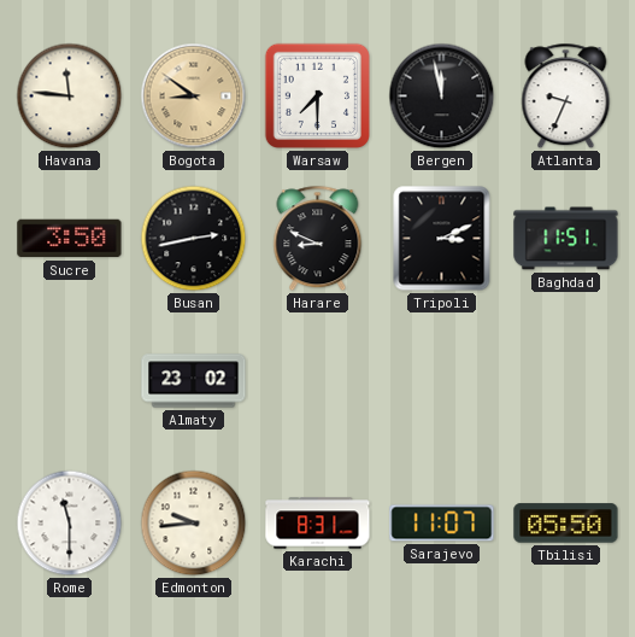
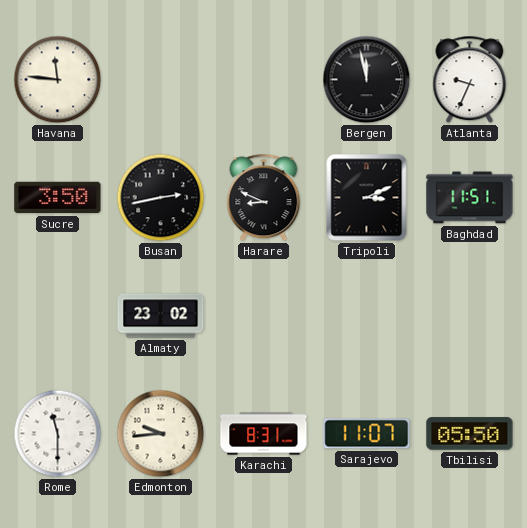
Bogota: 8:51 -> none
Warsaw: 7:30 -> none
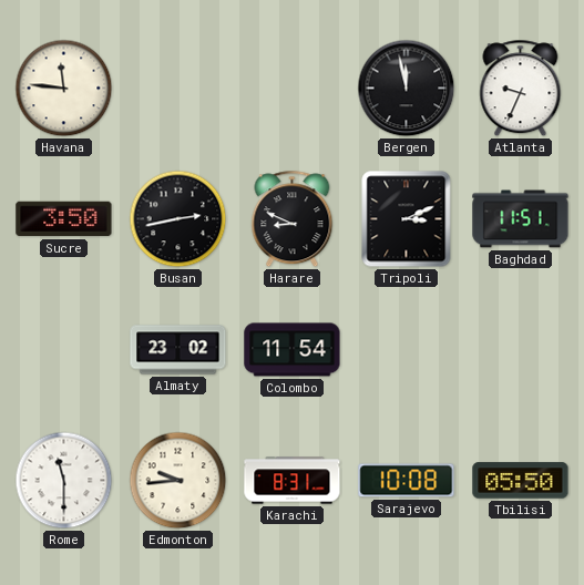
Colombo: none -> 11:54
Sarajevo: 11:07 -> 10:08
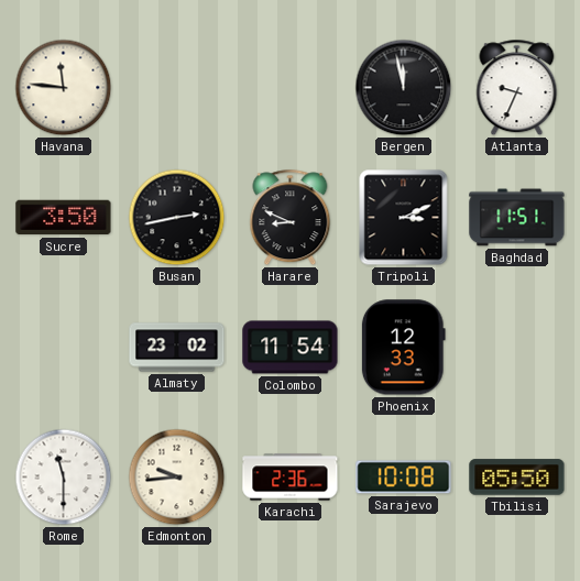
Phoenix: none -> 12:33
Karachi: 8:31 -> 2:36
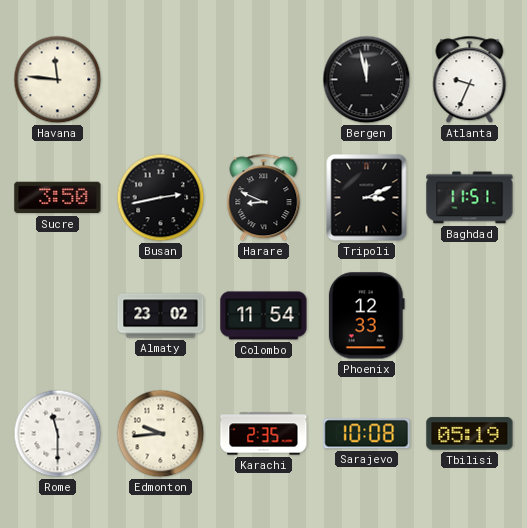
Karachi: 2:36 -> 2:35
Tbilisi: 05:50 -> 05:19
